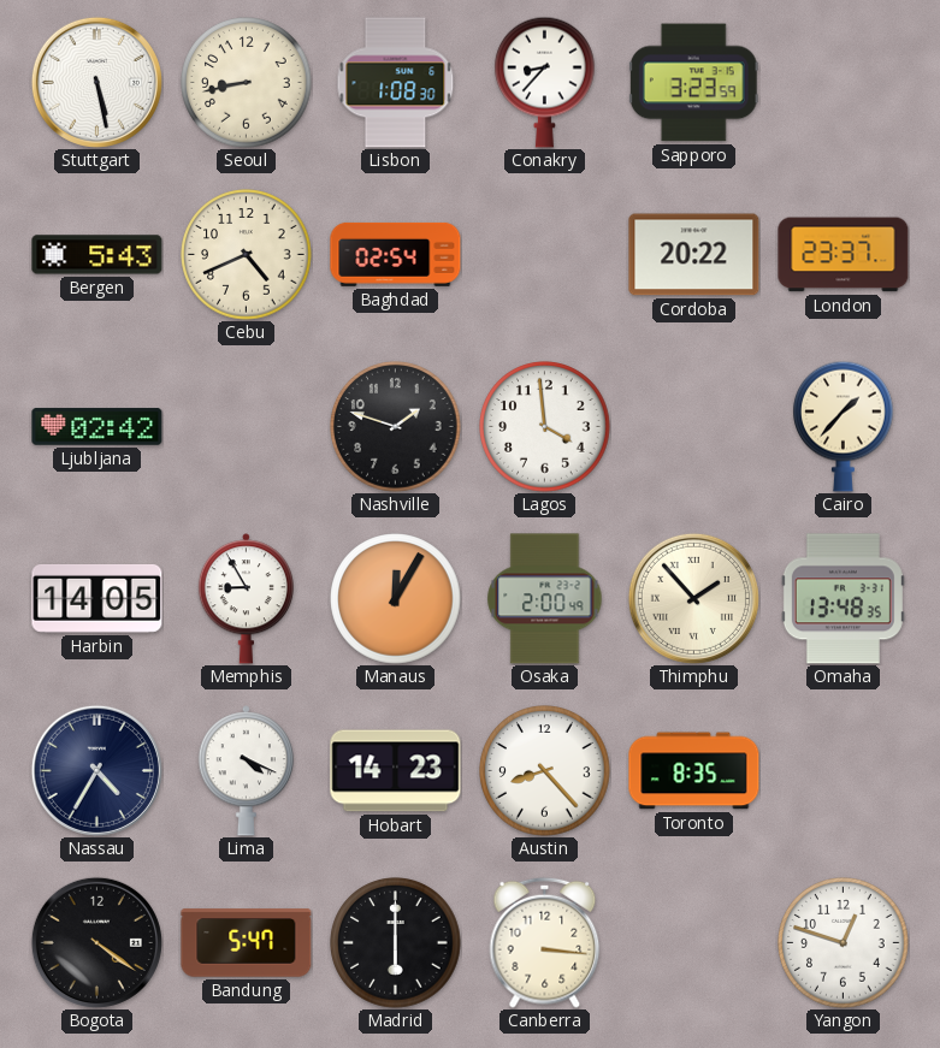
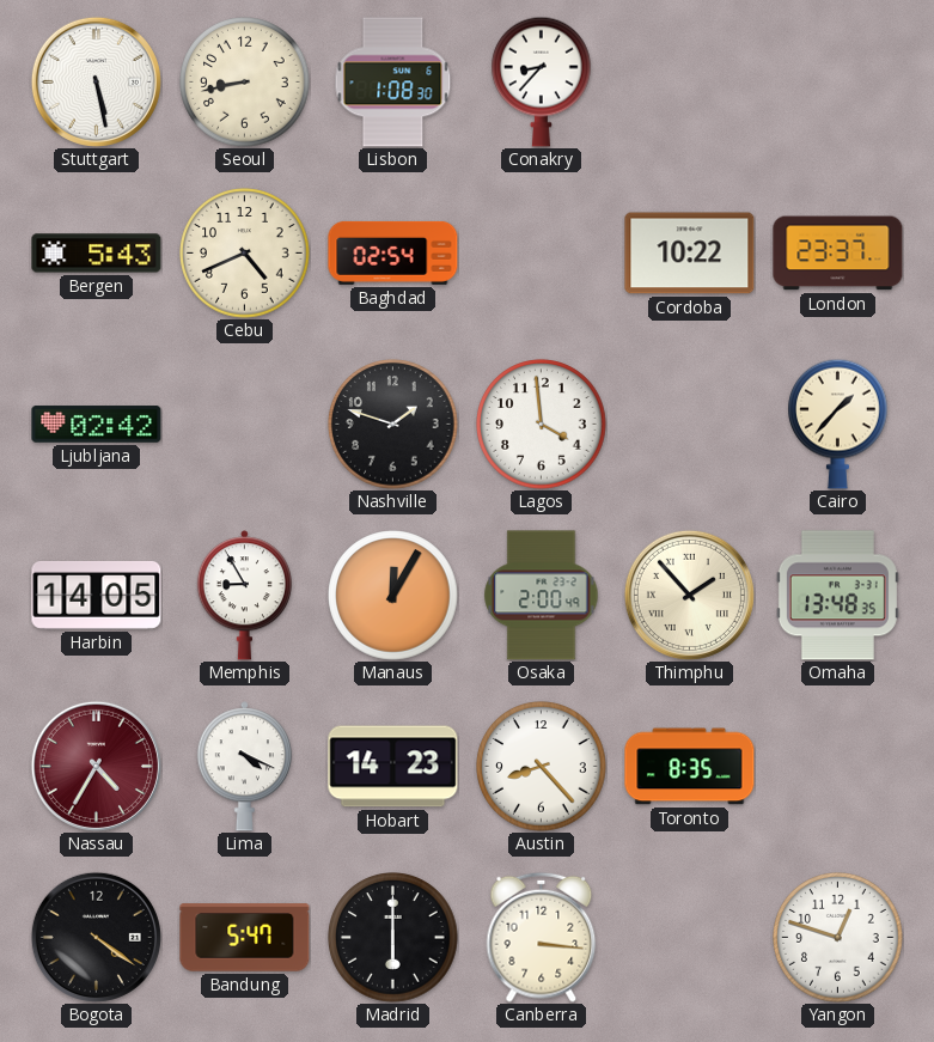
Sapporo: 3:23 -> none
Cordoba: 20:22 -> 10:22
Nassau dial: navy -> burgundy
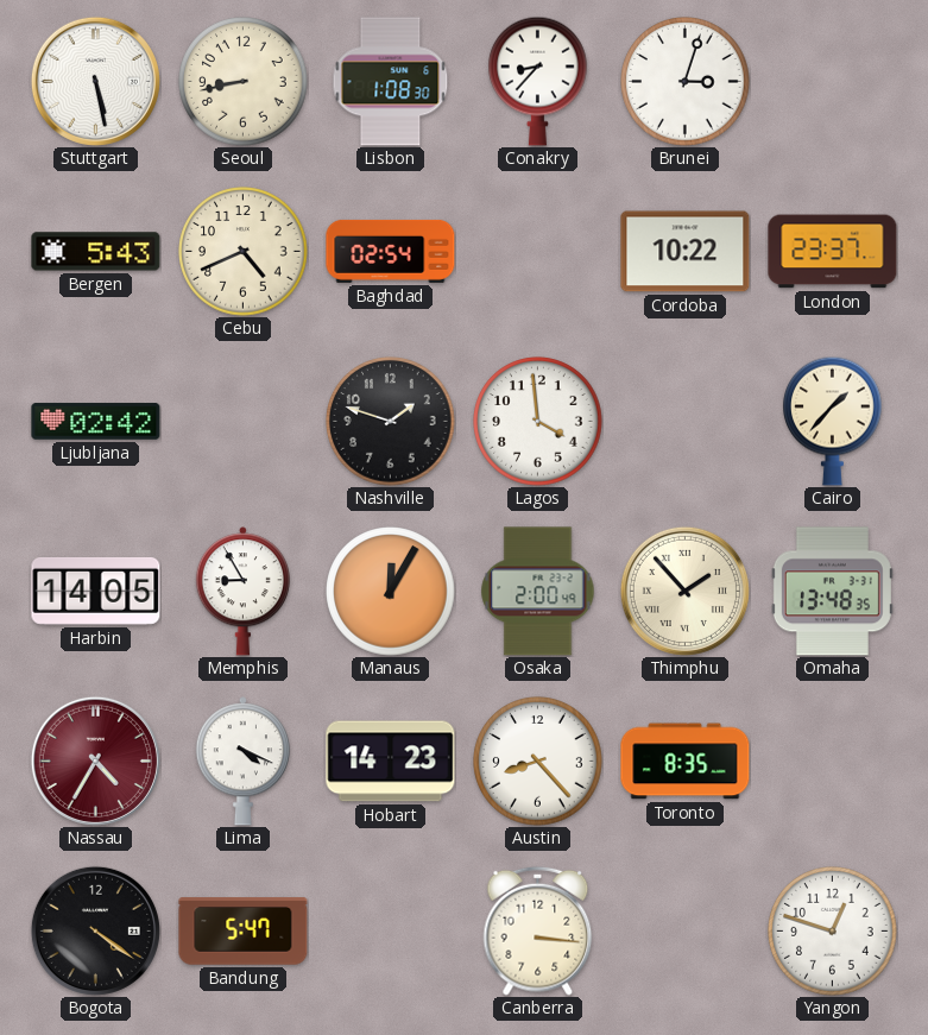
Brunei: none -> 3:03
Madrid: 6:00 -> none
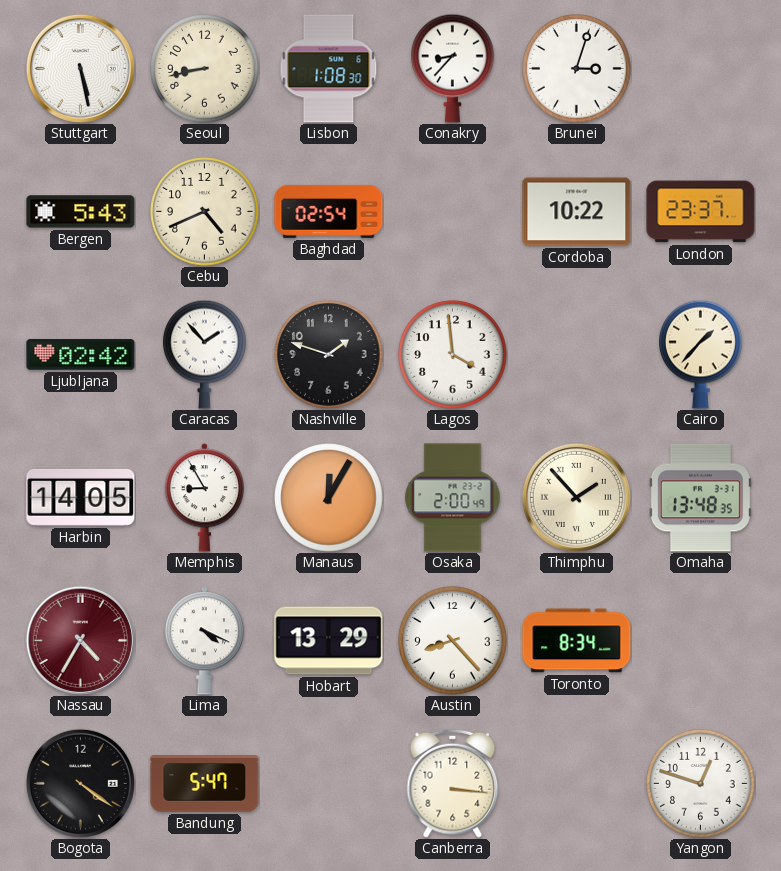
Caracas: none -> 1:53
Hobart: 14:23 -> 13:29
Toronto: 8:35 -> 8:34
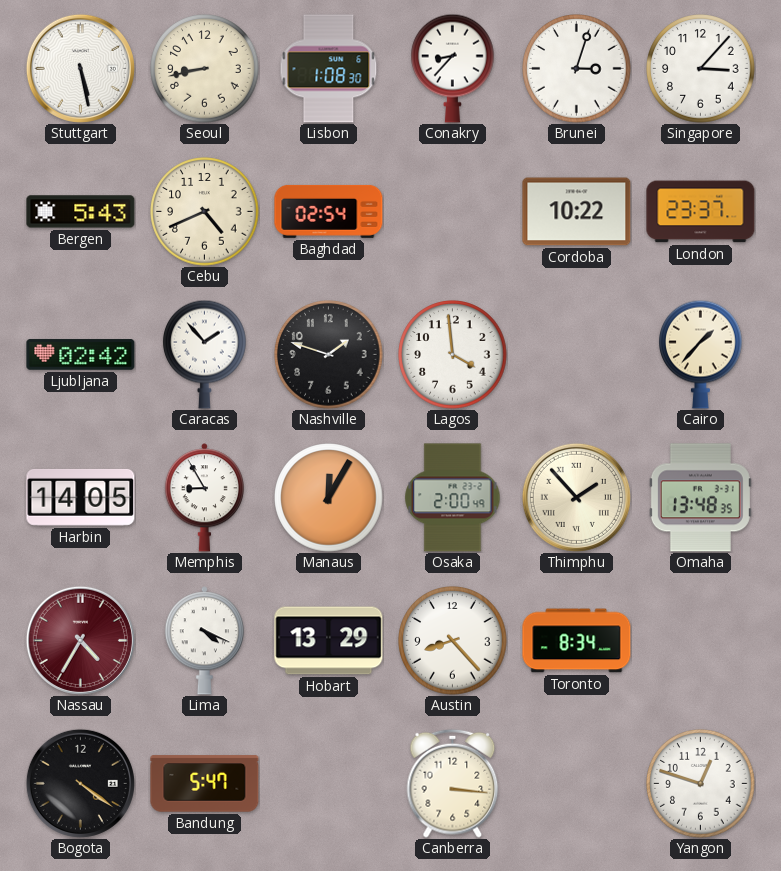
Singapore: none -> 3:07
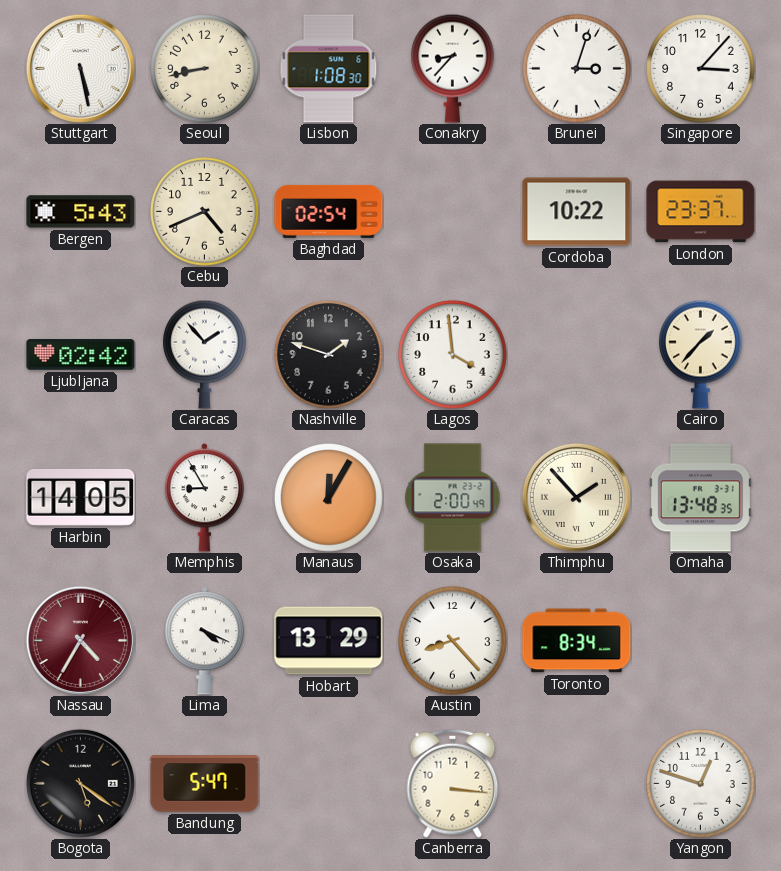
Bogota: 4:21 -> 5:21
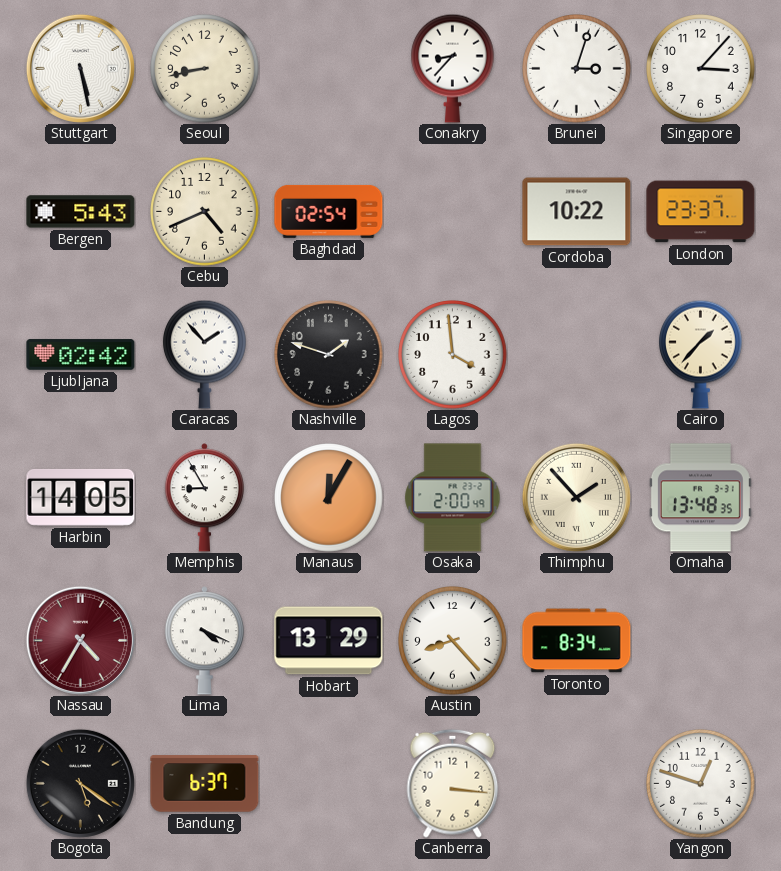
Lisbon: 1:08 -> none
Bandung: 5:47 -> 6:37
